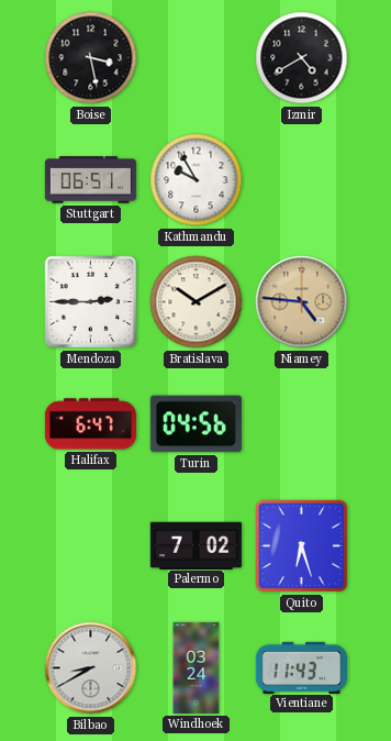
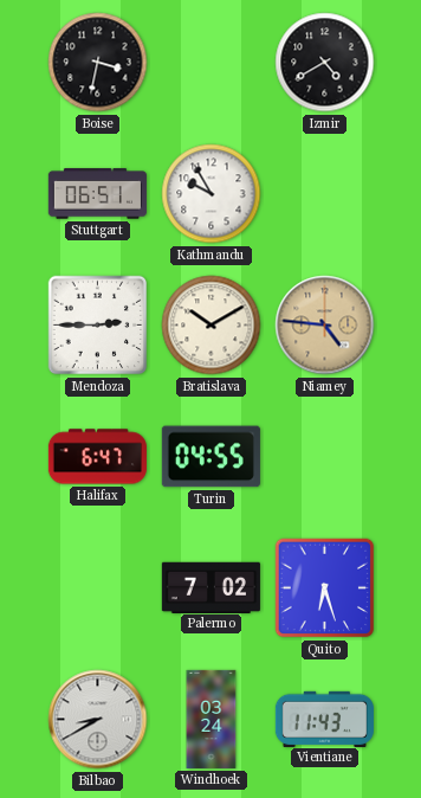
Boise: 3:28 -> 3:32
Turin: 04:56 -> 04:55
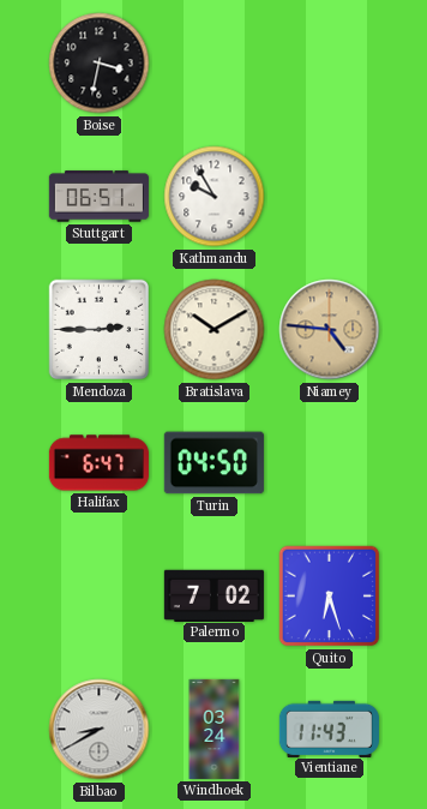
Izmir: 4:40 -> none
Turin: 04:55 -> 04:50
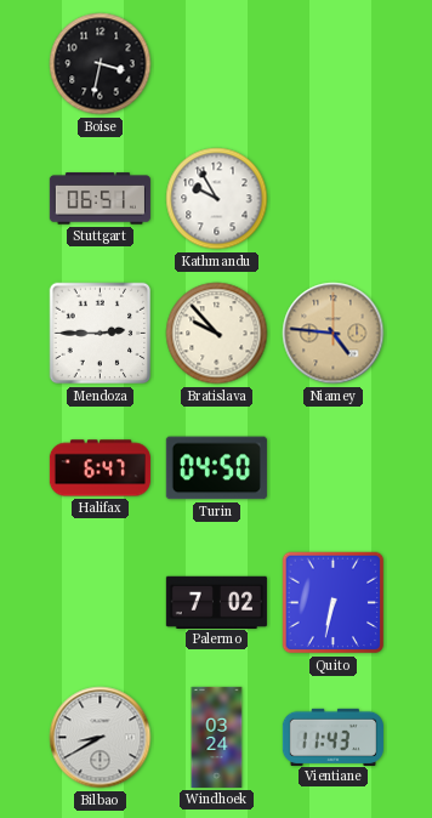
Bratislava: 10:10 -> 9:53
Quito: 6:27 -> 6:32
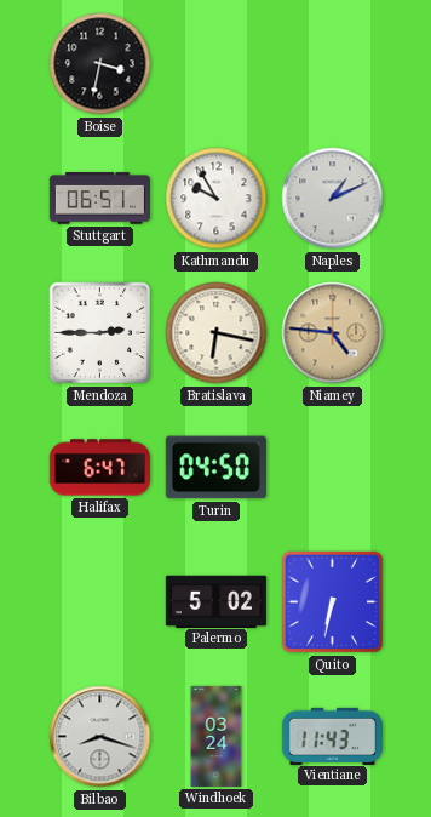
Naples: none -> 1:11
Bratislava: 9:53 -> 6:17
Palermo: 7:02 -> 5:02
Bilbao: 8:40 -> 8:18
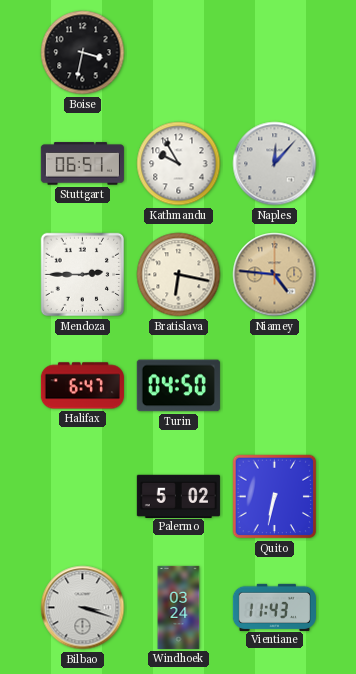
Naples: 1:11 -> 12:07
Bilbao: 8:18 -> 3:18
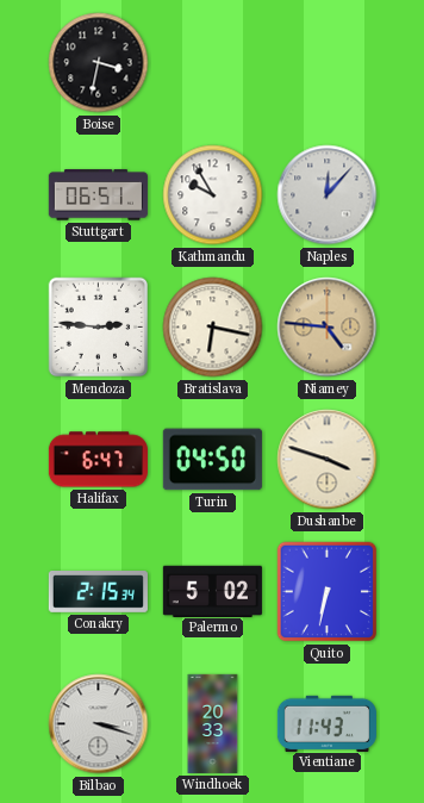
Mendoza: 2:45 -> 2:46
Dushanbe: none -> 3:48
Conakry: none -> 2:15
Windhoek: 03:24 -> 20:33
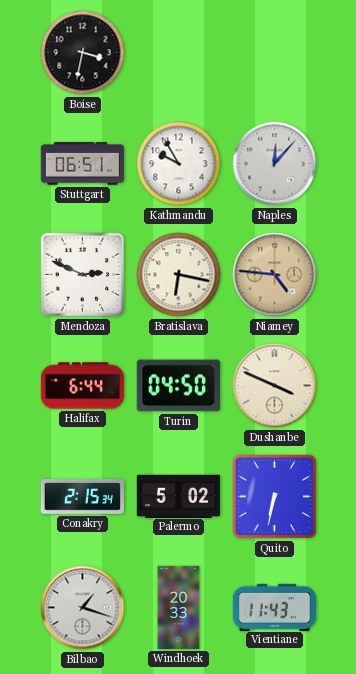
Mendoza: 2:46 -> 2:49
Halifax: 6:47 -> 6:44
Dushanbe: 3:48 -> 3:49
Bilbao: 3:18 -> 1:18
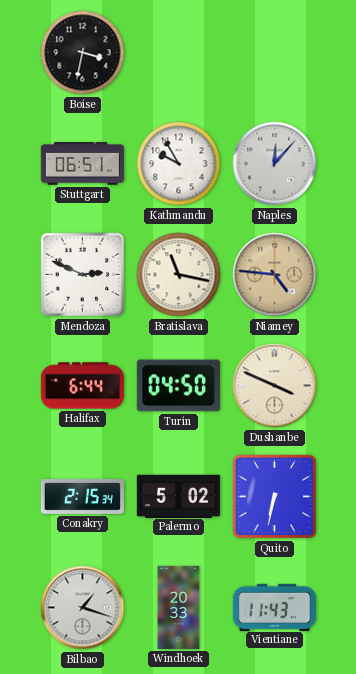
Bratislava: 6:17 -> 11:17
